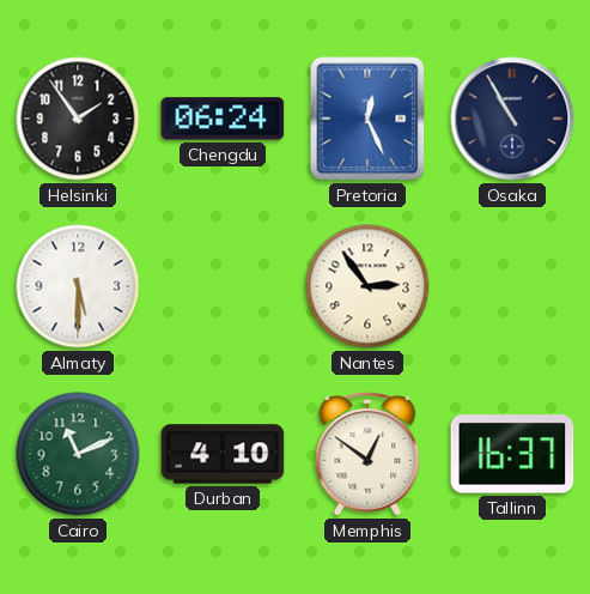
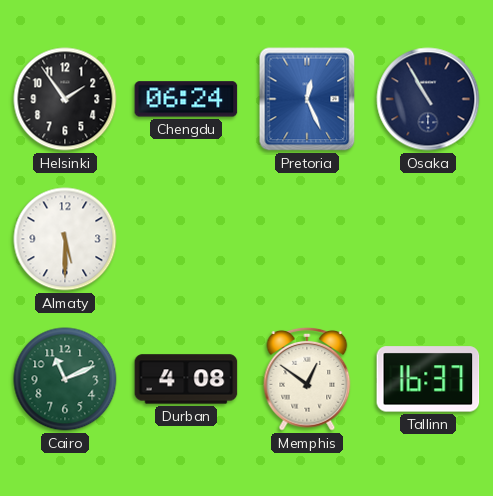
Nantes: 2:54 -> none
Durban: 4:10 -> 4:08
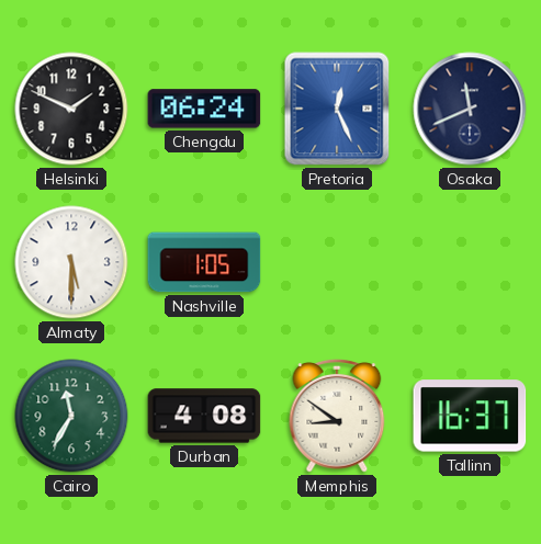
Helsinki: 1:54 -> 1:49
Osaka: 10:55 -> 11:41
Nashville: none -> 1:05
Cairo: 11:11 -> 11:35
Memphis: 12:51 -> 8:51
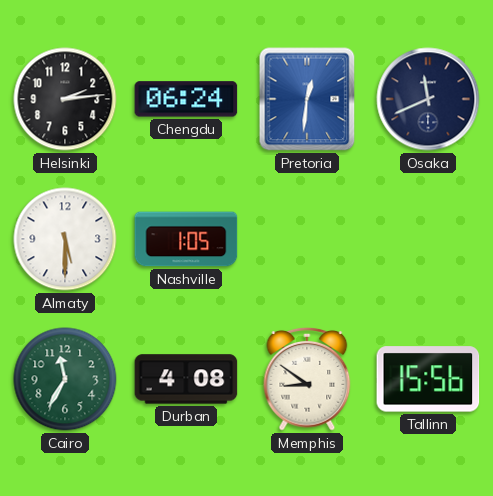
Helsinki: 1:49 -> 2:14
Pretoria: 12:26 -> 12:31
Tallinn: 16:37 -> 15:56
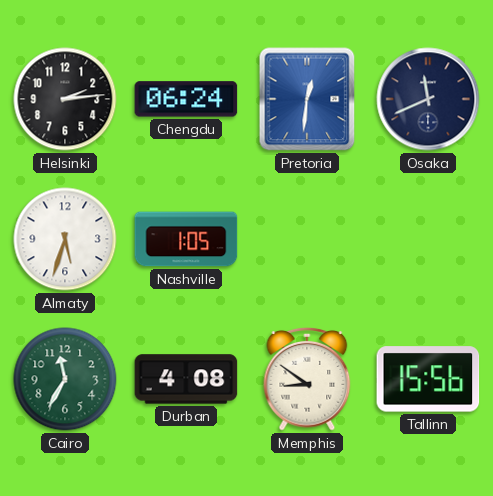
Almaty: 5:30 -> 5:33
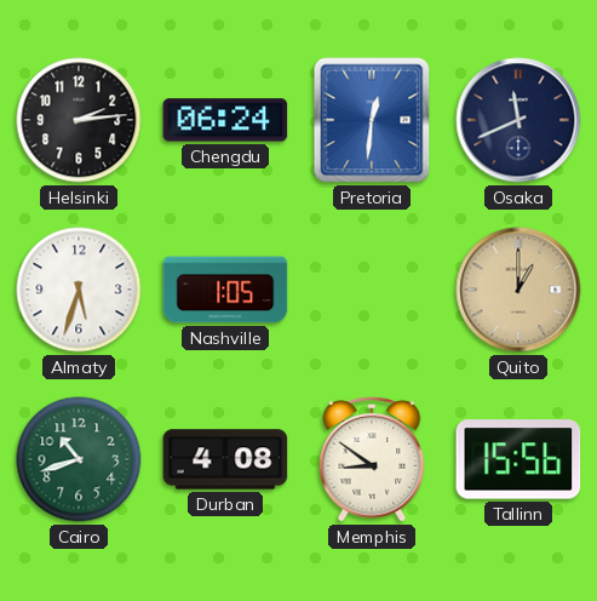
Quito: none -> 1:00
Cairo: 11:35 -> 10:42
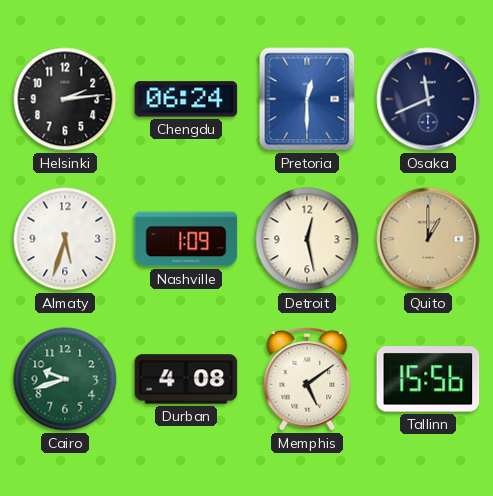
Pretoria: 12:31 -> 12:30
Nashville: 1:05 -> 1:09
Detroit: none -> 12:28
Cairo: 10:42 -> 9:42
Memphis: 8:51 -> 5:09
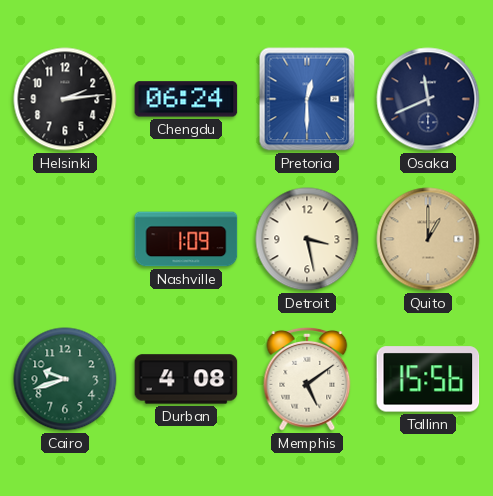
Almaty: 5:33 -> none
Detroit: 12:28 -> 3:28
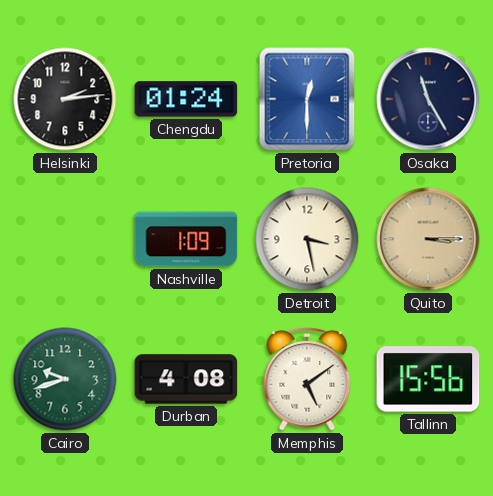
Chengdu: 06:24 -> 01:24
Osaka: 11:41 -> 11:25
Quito: 1:00 -> 3:15
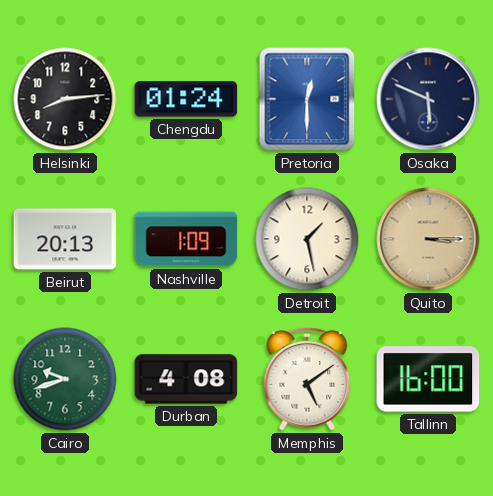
Helsinki: 2:14 -> 8:14
Osaka: 11:25 -> 5:49
Beirut: none -> 20:13
Detroit: 3:28 -> 1:28
Tallinn: 15:56 -> 16:00
